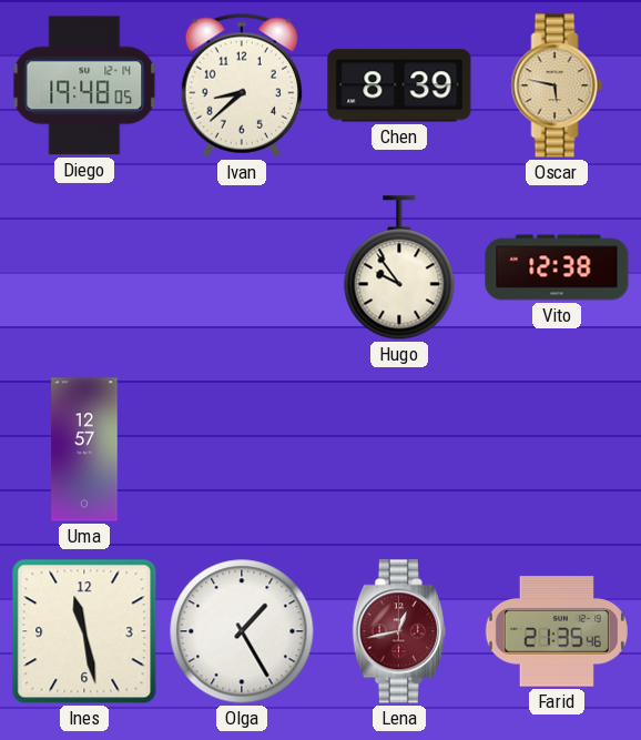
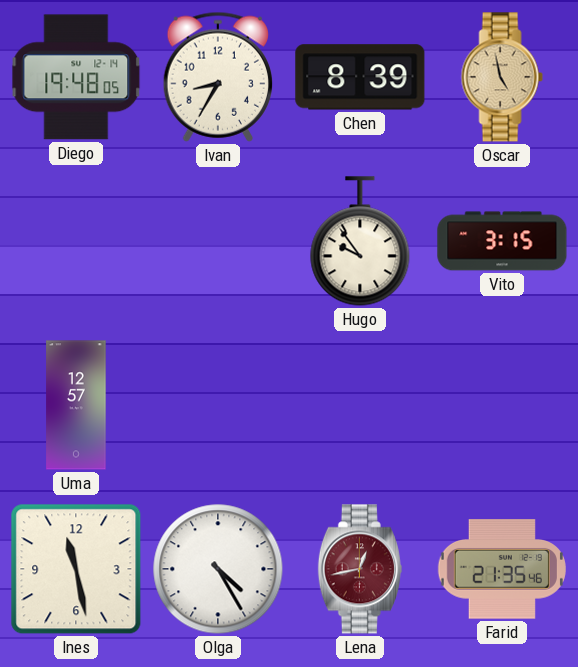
Ivan: 8:38 -> 8:35
Oscar: 5:47 -> 4:58
Vito: 12:38 -> 3:15
Olga: 1:25 -> 4:25
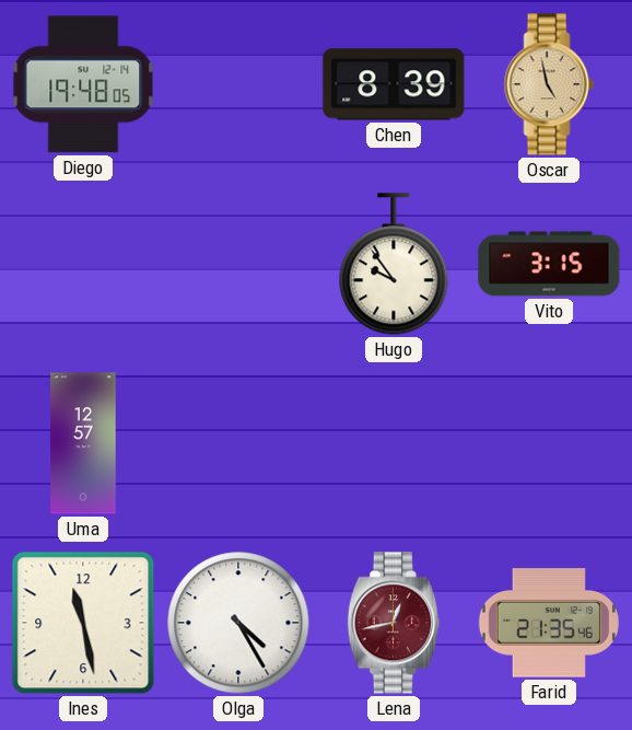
Ivan: 8:35 -> none
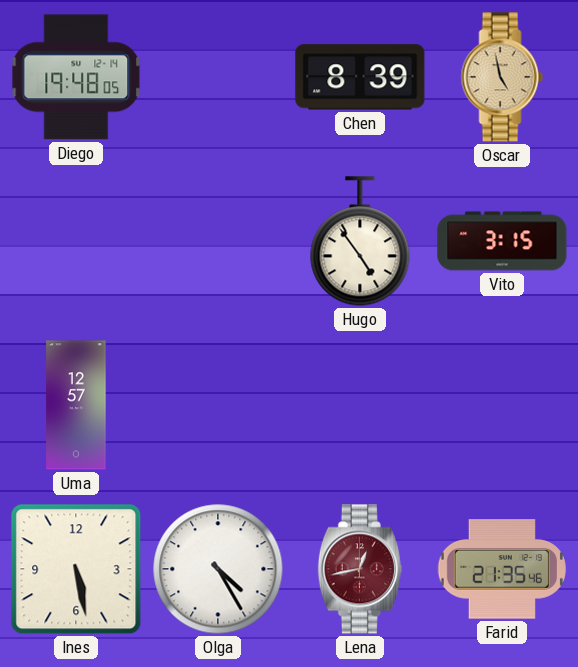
Hugo: 9:54 -> 4:54
Ines: 11:28 -> 5:28
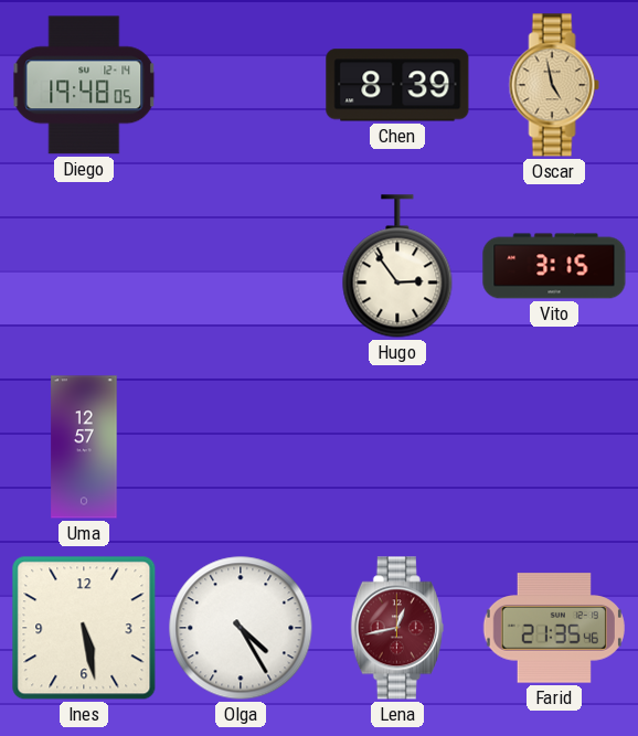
Hugo: 4:54 -> 2:54
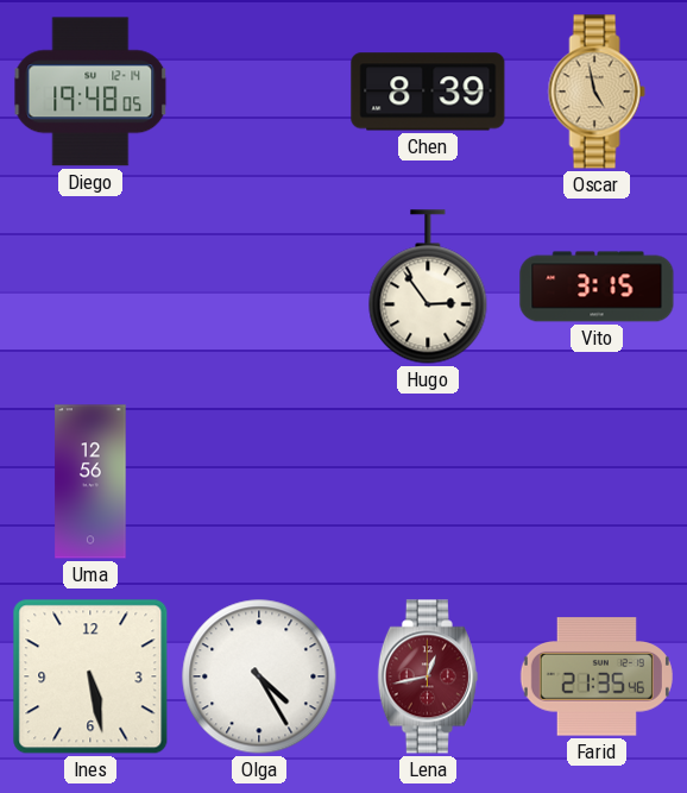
Uma: 12:57 -> 12:56
